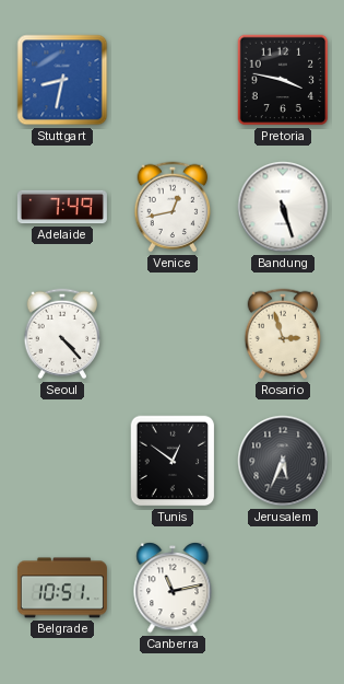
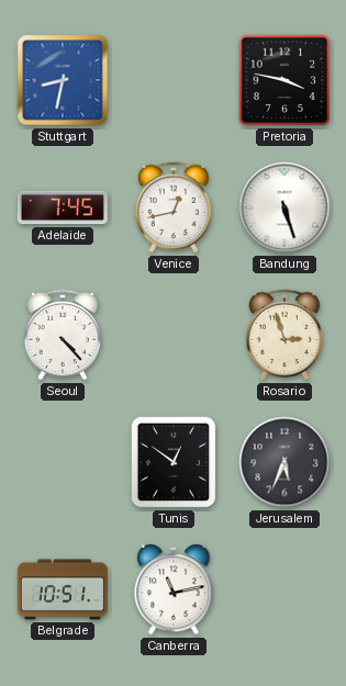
Adelaide: 7:49 -> 7:45
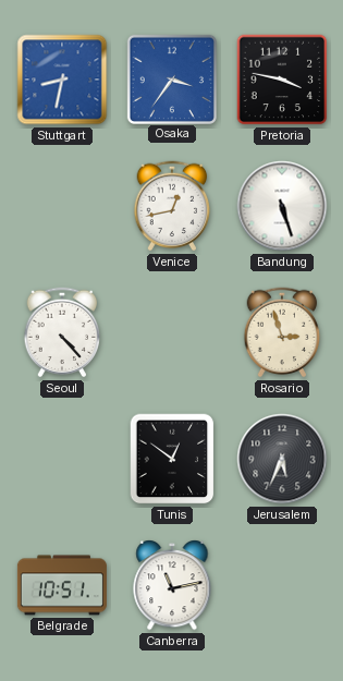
Osaka: none -> 3:36
Adelaide: 7:45 -> none
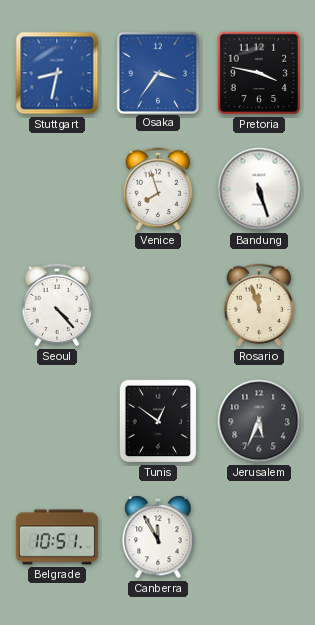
Venice: 12:43 -> 7:57
Rosario: 2:57 -> 11:57
Canberra: 11:13 -> 11:55
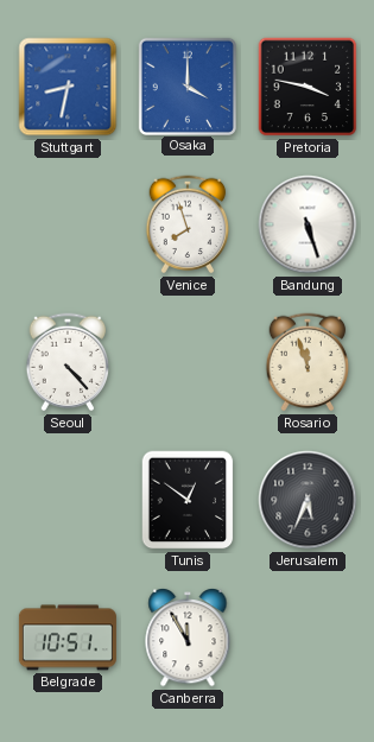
Osaka: 3:36 -> 4:00
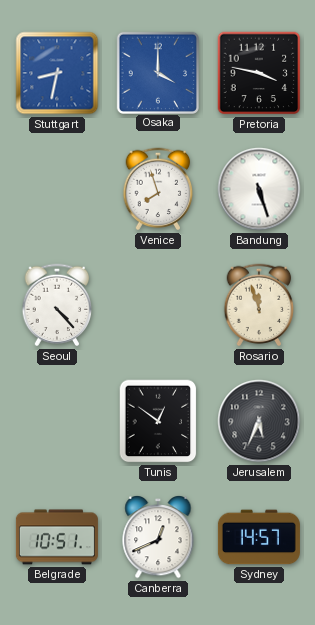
Canberra: 11:55 -> 12:41
Sydney: none -> 14:57
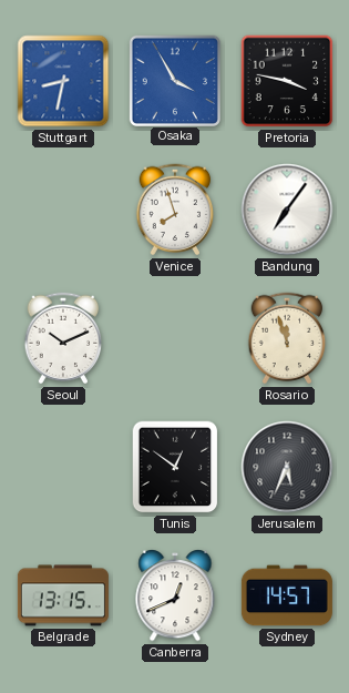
Osaka: 4:00 -> 3:55
Bandung: 5:27 -> 7:06
Seoul: 4:23 -> 10:11
Belgrade: 10:51 -> 13:15
